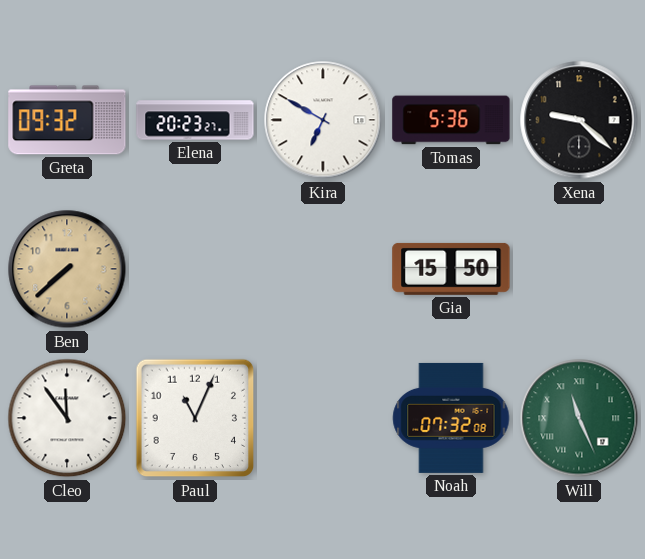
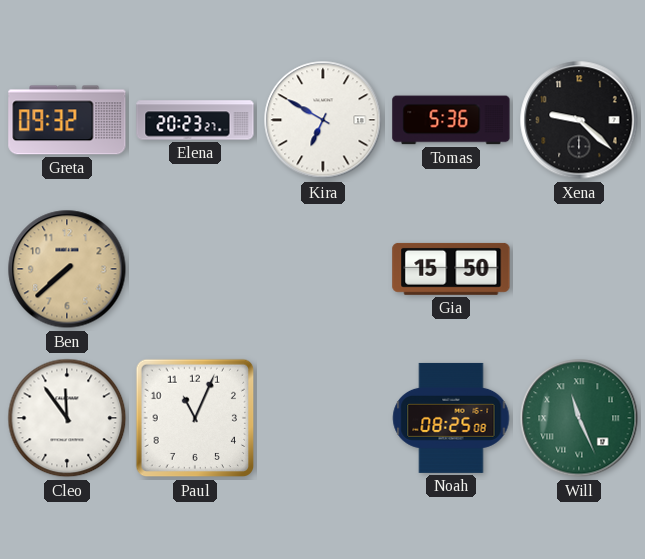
Noah: 07:32 -> 08:25
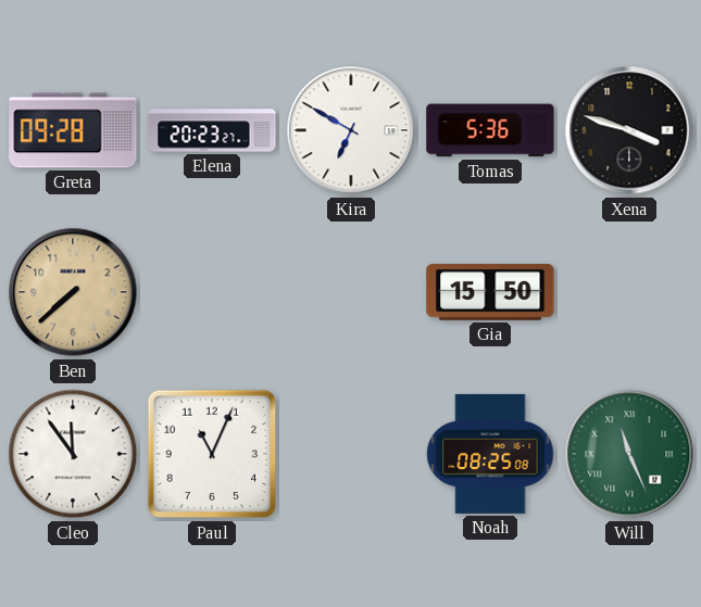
Greta: 09:32 -> 09:28
Xena: 9:22 -> 3:48
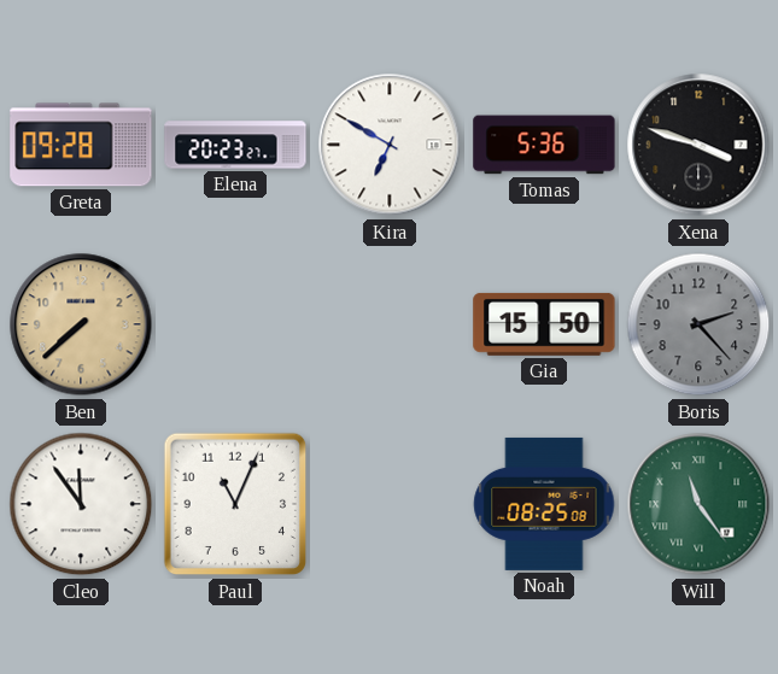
Boris: none -> 2:23
Will: 11:26 -> 11:24
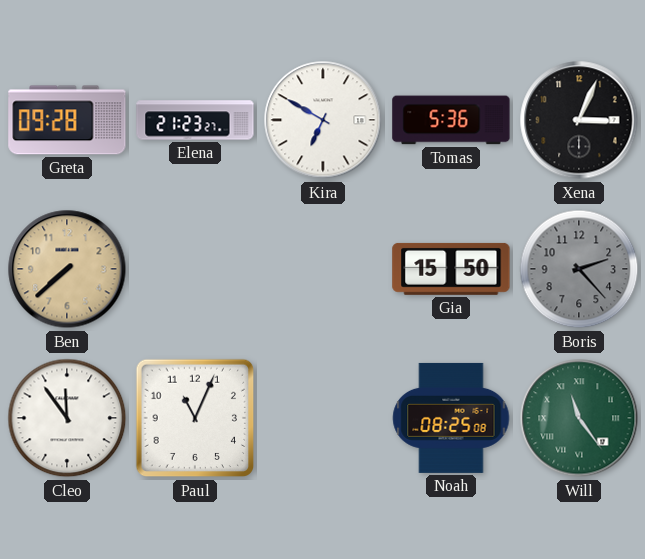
Elena: 20:23 -> 21:23
Xena: 3:48 -> 3:04
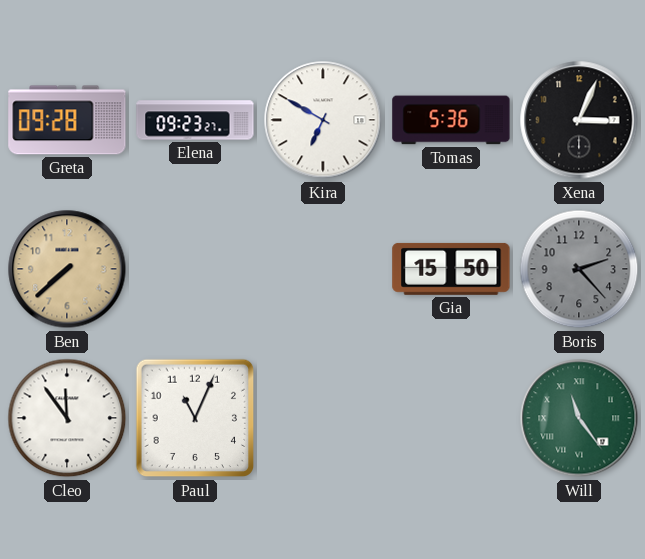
Elena: 21:23 -> 09:23
Noah: 08:25 -> none
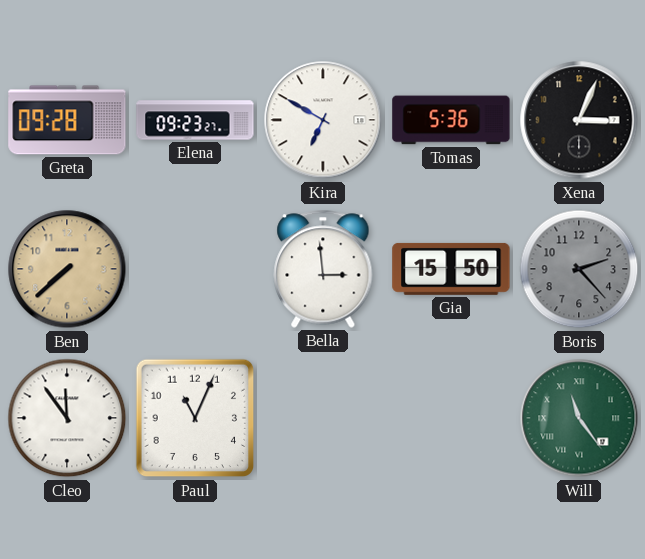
Bella: none -> 2:59
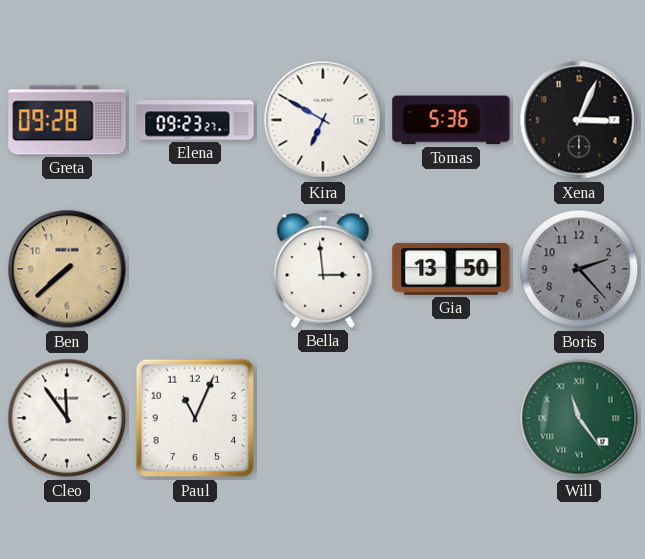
Gia: 15:50 -> 13:50
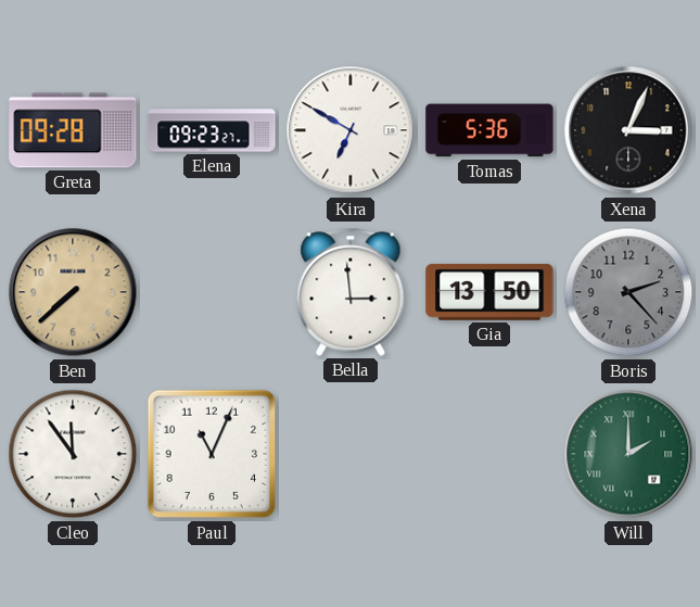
Will: 11:24 -> 2:00
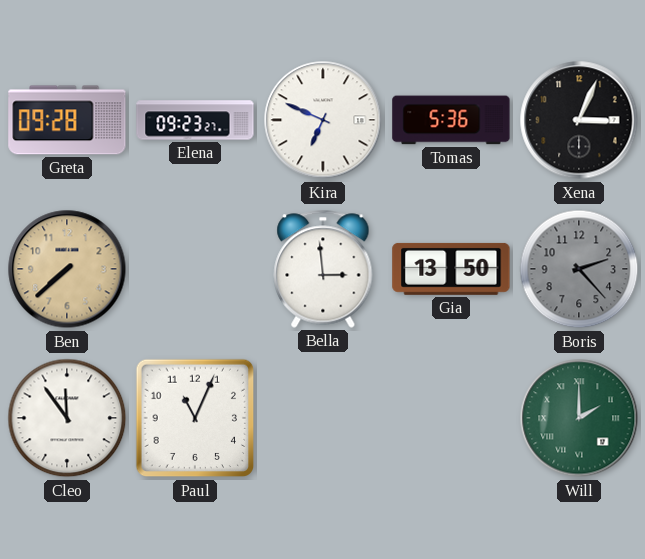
Kira: 6:50 -> 6:49
